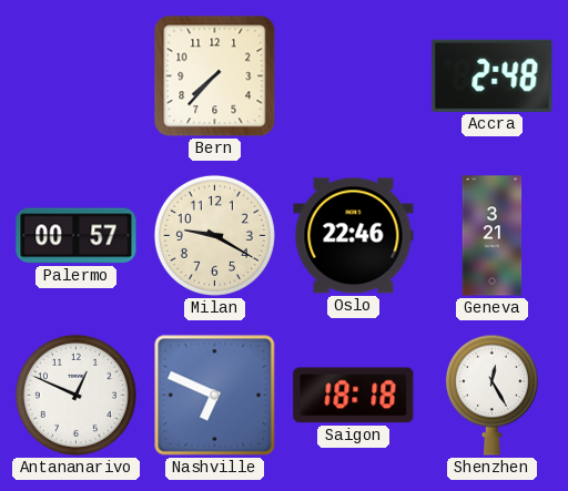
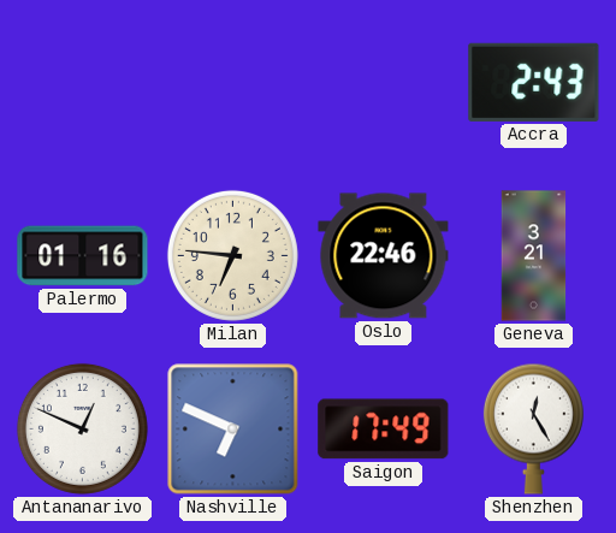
Bern: 7:37 -> none
Accra: 2:48 -> 2:43
Palermo: 00:57 -> 01:16
Milan: 9:20 -> 6:46
Saigon: 18:18 -> 17:49
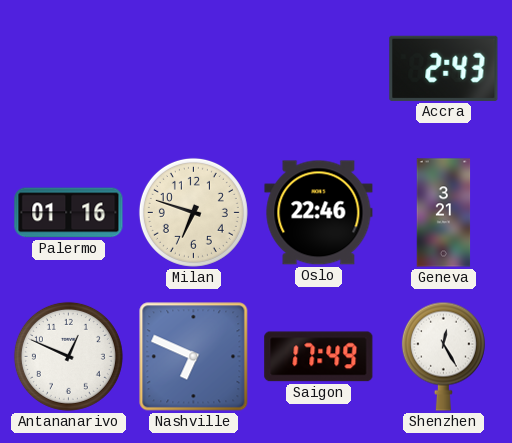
Milan: 6:46 -> 6:48
